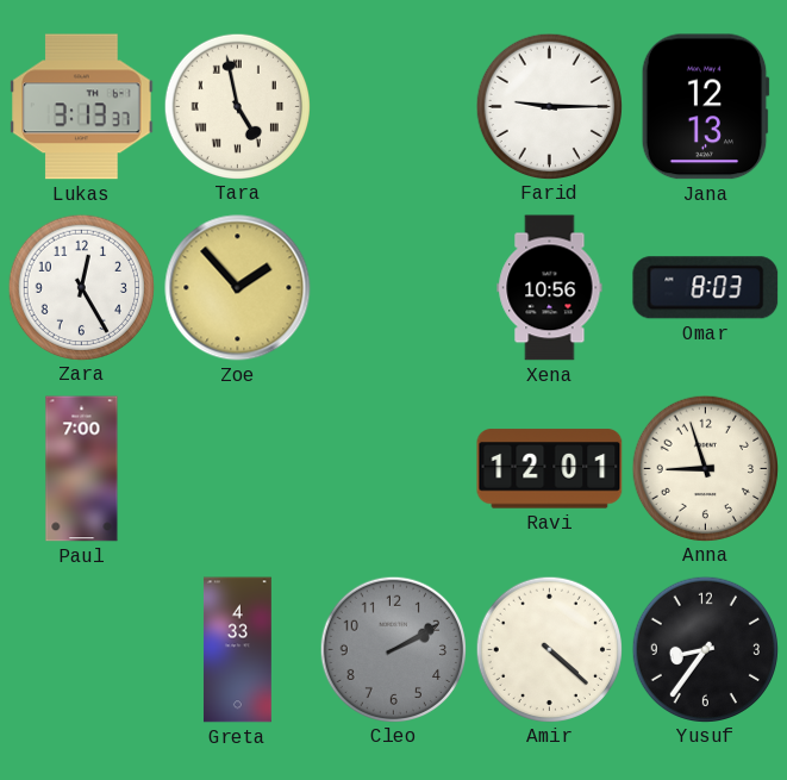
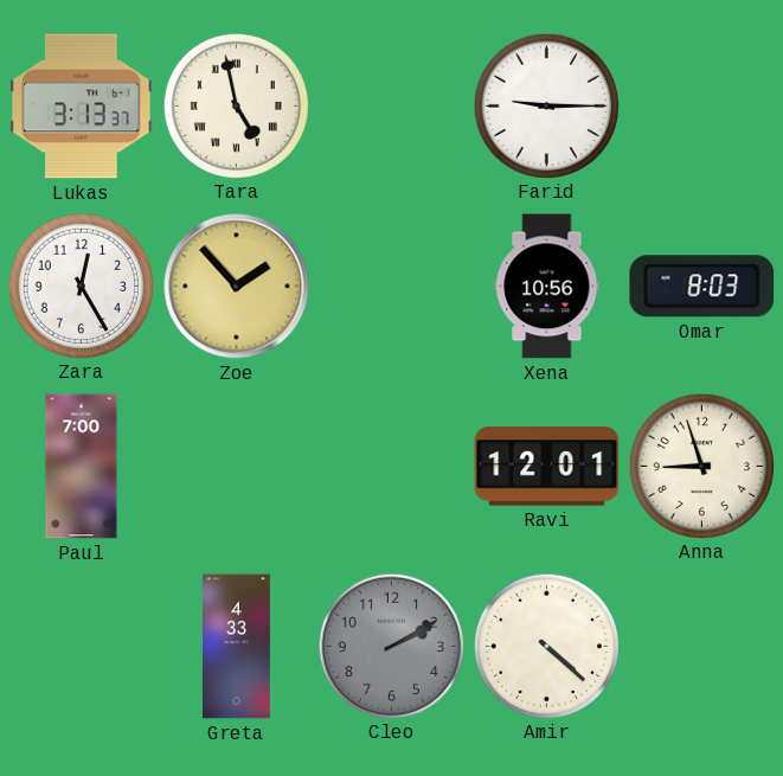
Jana: 12:13 -> none
Yusuf: 8:36 -> none
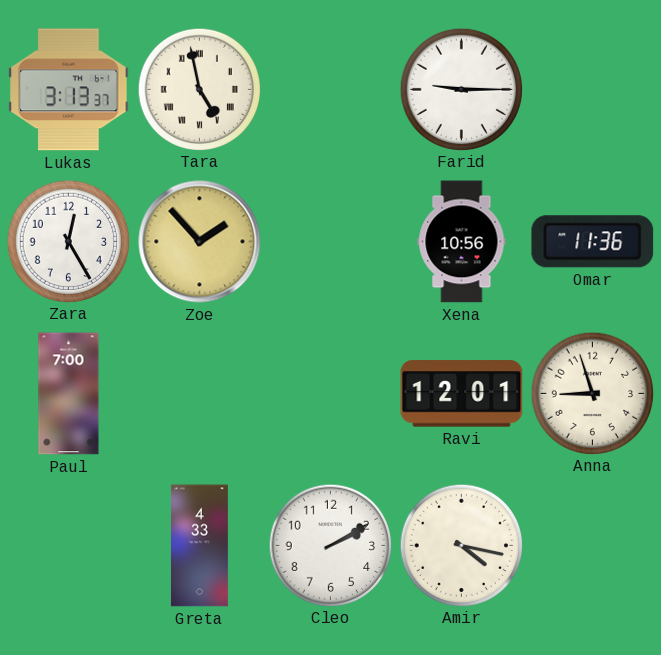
Omar: 8:03 -> 11:36
Cleo dial: grey -> white
Amir: 4:22 -> 4:17
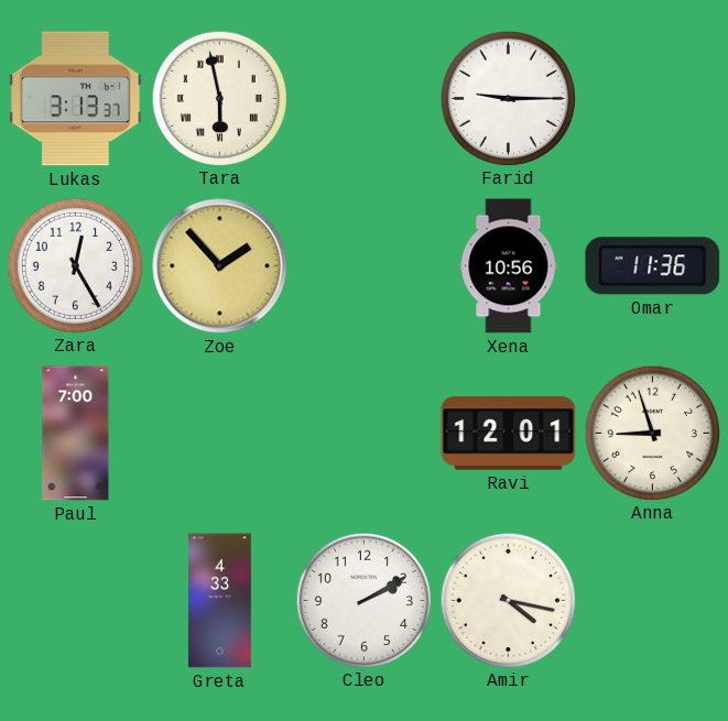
Tara: 4:58 -> 5:58
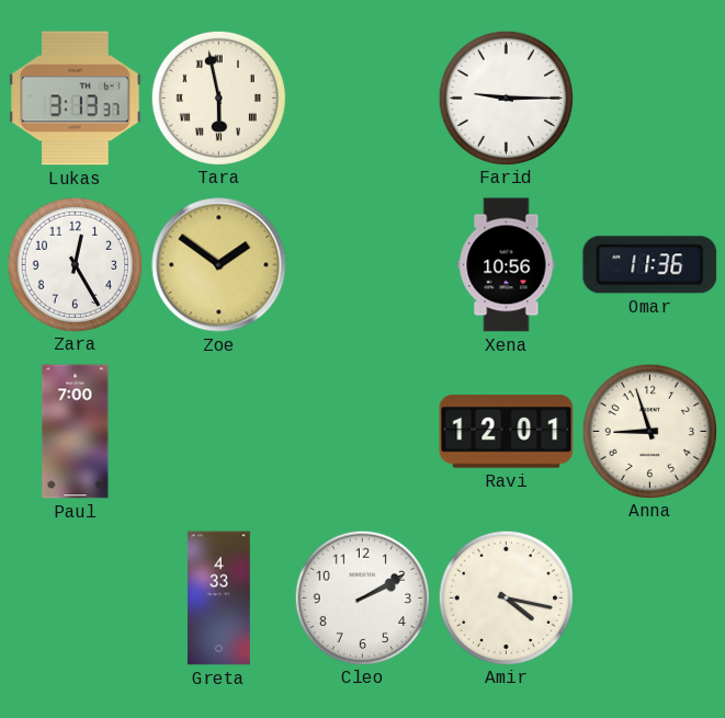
Zoe: 1:53 -> 1:51
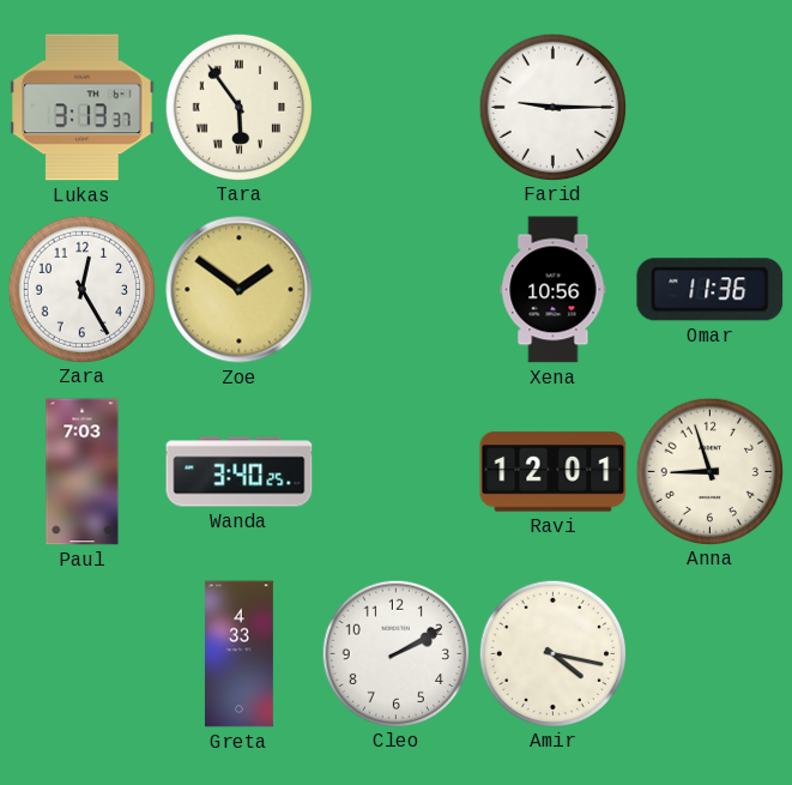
Tara: 5:58 -> 5:54
Paul: 7:00 -> 7:03
Wanda: none -> 3:40
